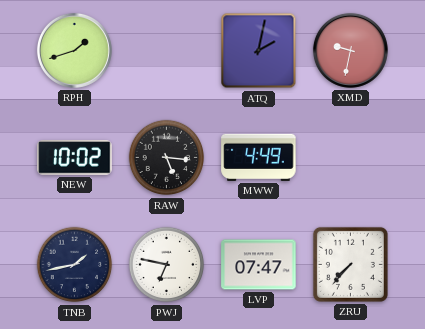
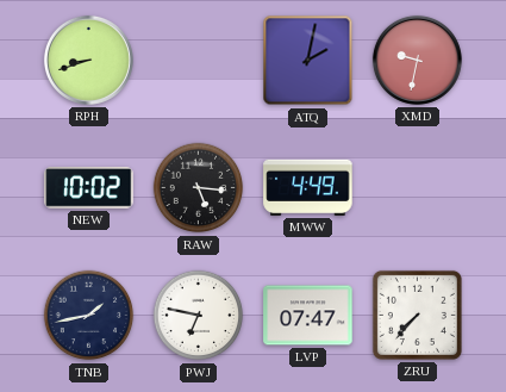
RPH: 1:42 -> 8:42
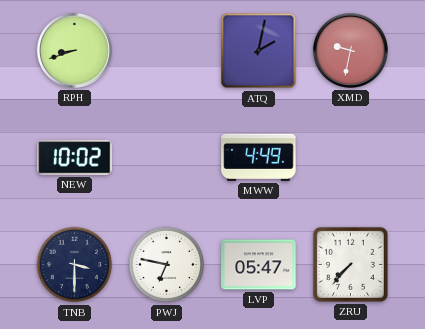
RAW: 5:16 -> none
TNB: 1:43 -> 3:30
LVP: 07:47 -> 05:47
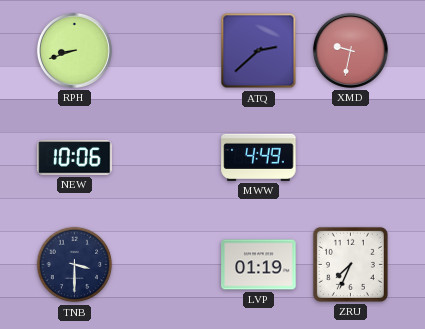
ATQ: 2:02 -> 2:38
NEW: 10:02 -> 10:06
PWJ: 6:47 -> none
LVP: 05:47 -> 01:19
ZRU: 7:37 -> 7:34
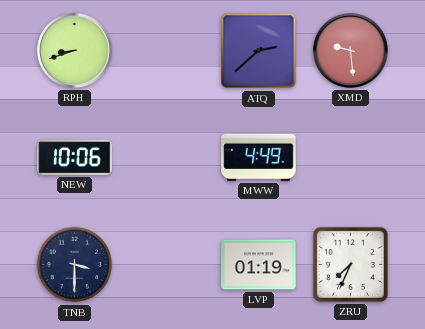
XMD: 9:32 -> 9:29
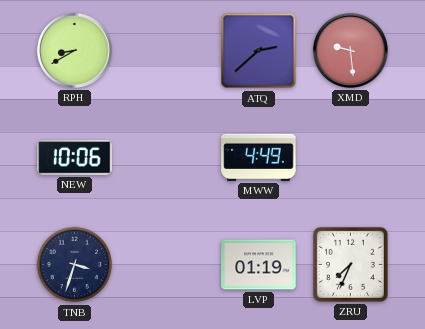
RPH: 8:42 -> 8:40
TNB: 3:30 -> 3:33
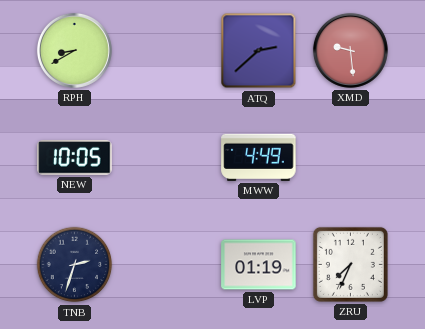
NEW: 10:06 -> 10:05
TNB: 3:33 -> 2:33
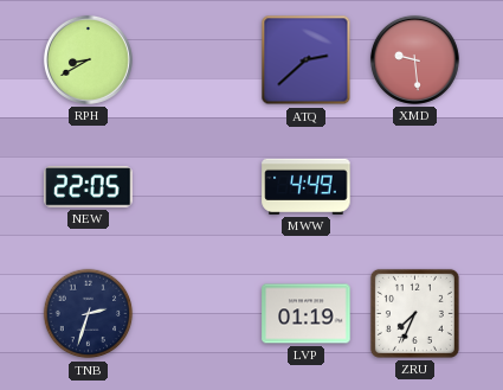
NEW: 10:05 -> 22:05
